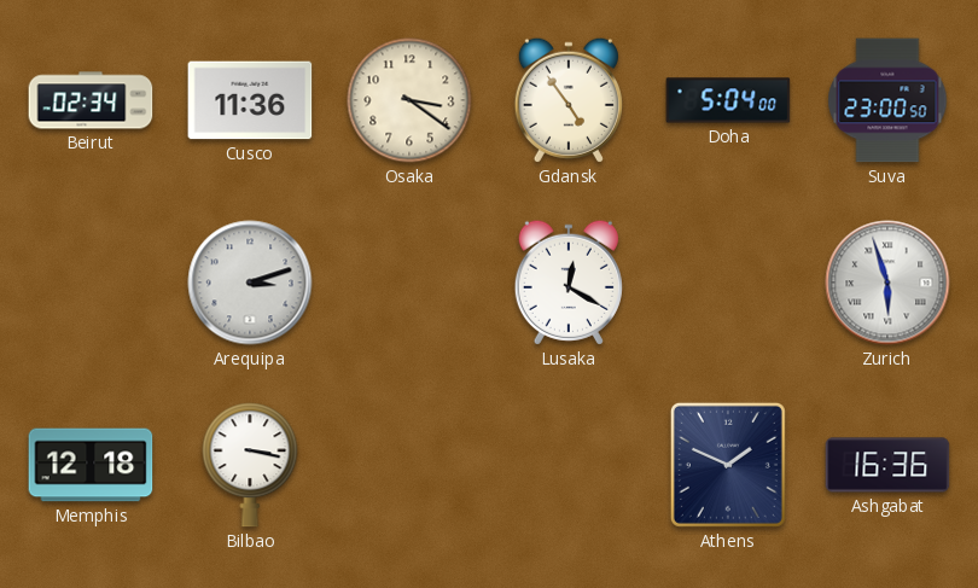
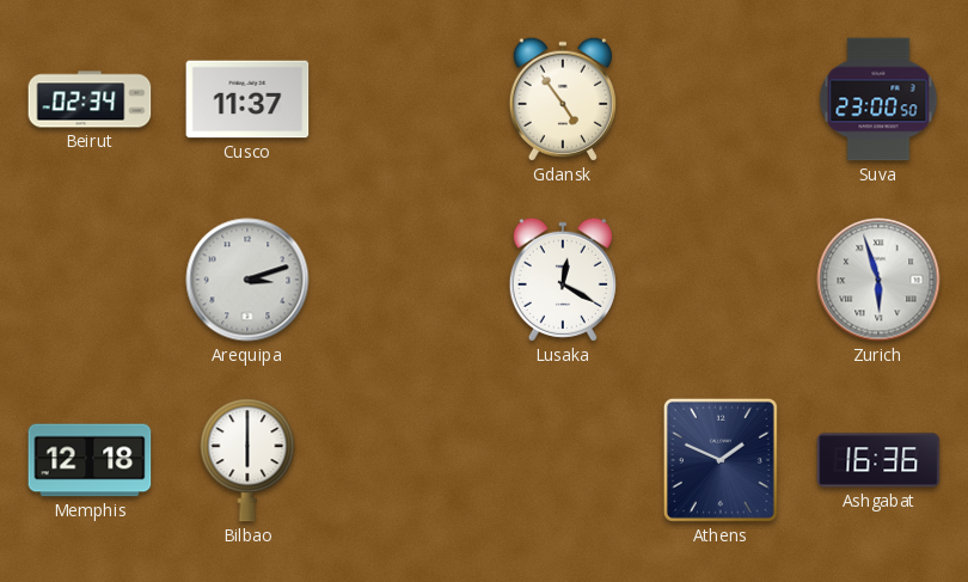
Cusco: 11:36 -> 11:37
Osaka: 3:21 -> none
Doha: 5:04 -> none
Bilbao: 3:17 -> 6:00
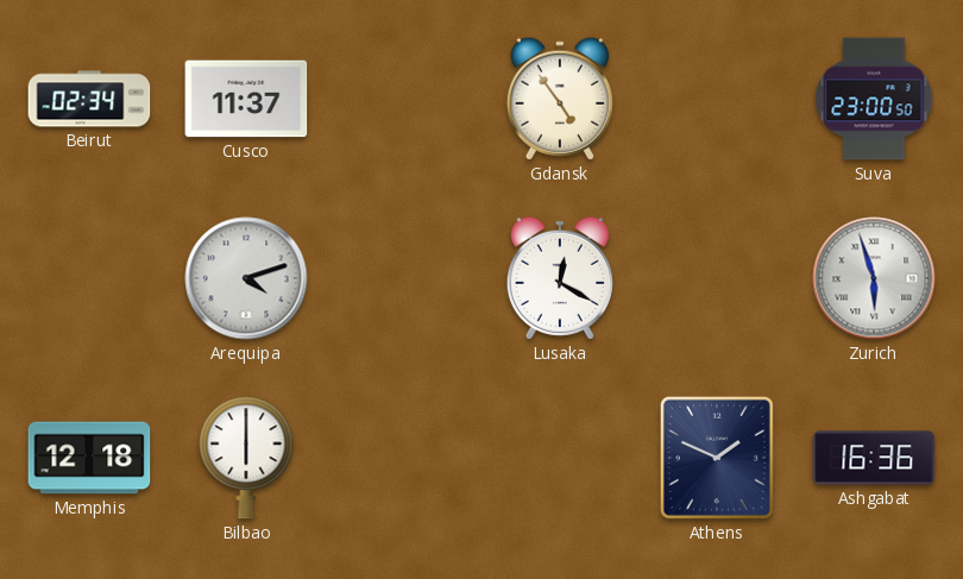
Arequipa: 3:12 -> 4:12
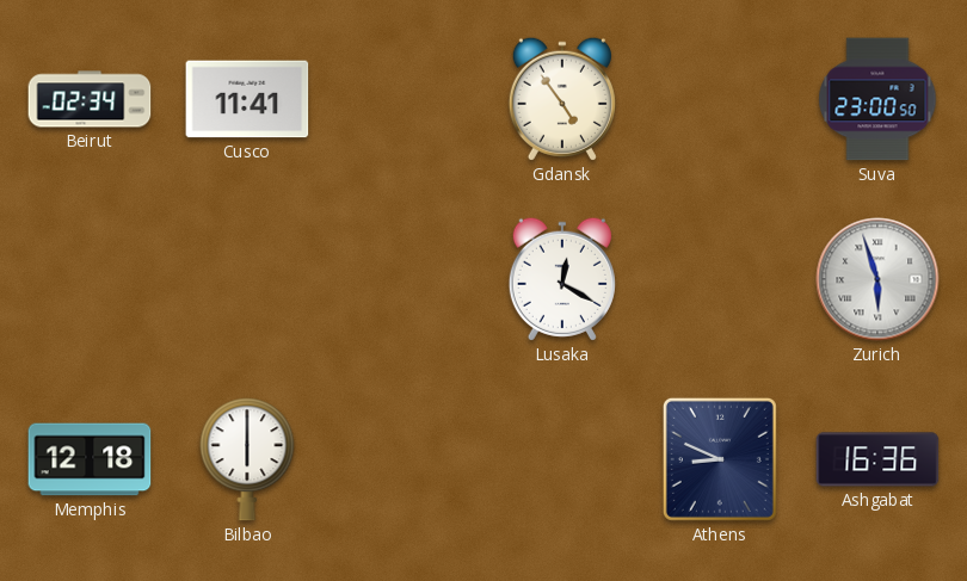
Cusco: 11:37 -> 11:41
Arequipa: 4:12 -> none
Athens: 1:49 -> 8:49
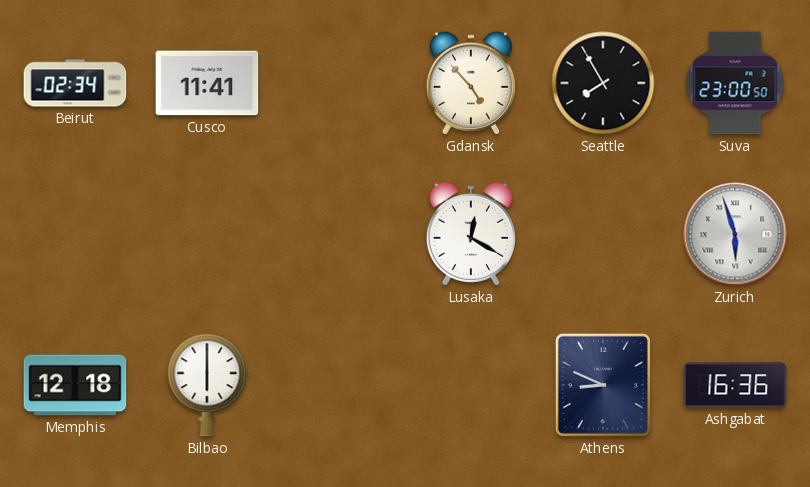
Gdansk: 4:54 -> 4:53
Seattle: none -> 7:55
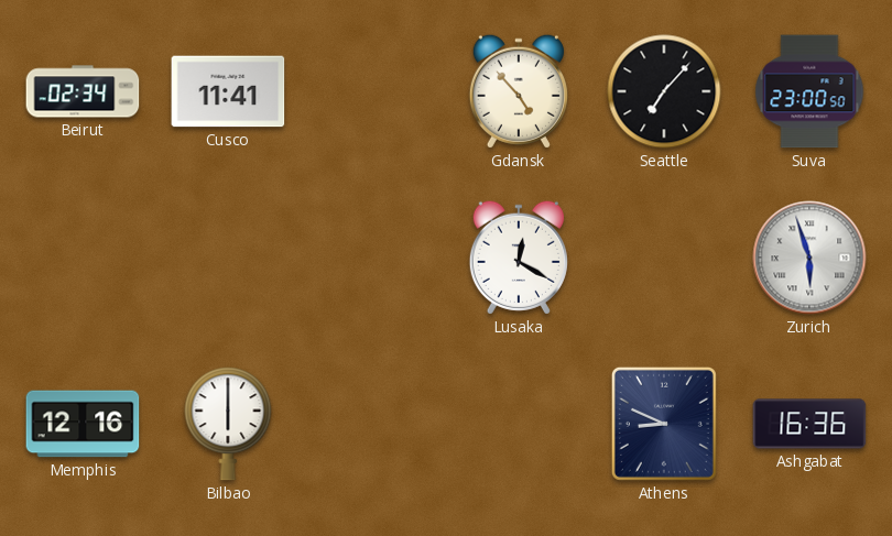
Seattle: 7:55 -> 7:07
Memphis: 12:18 -> 12:16
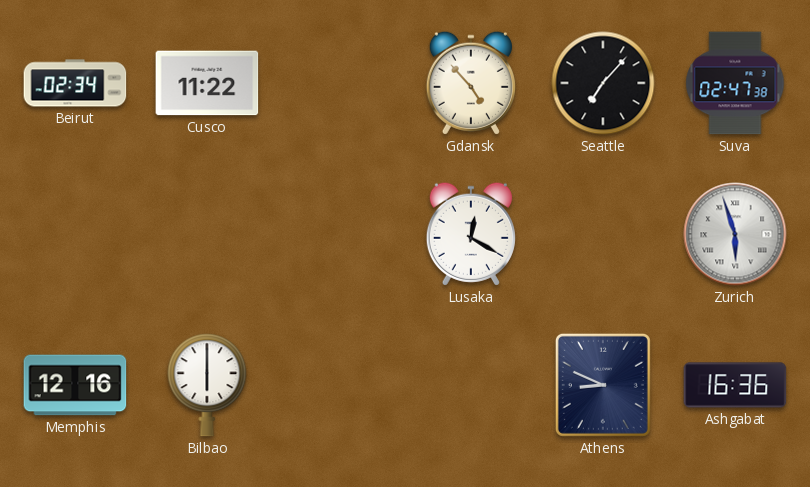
Cusco: 11:41 -> 11:22
Suva: 23:00 -> 02:47
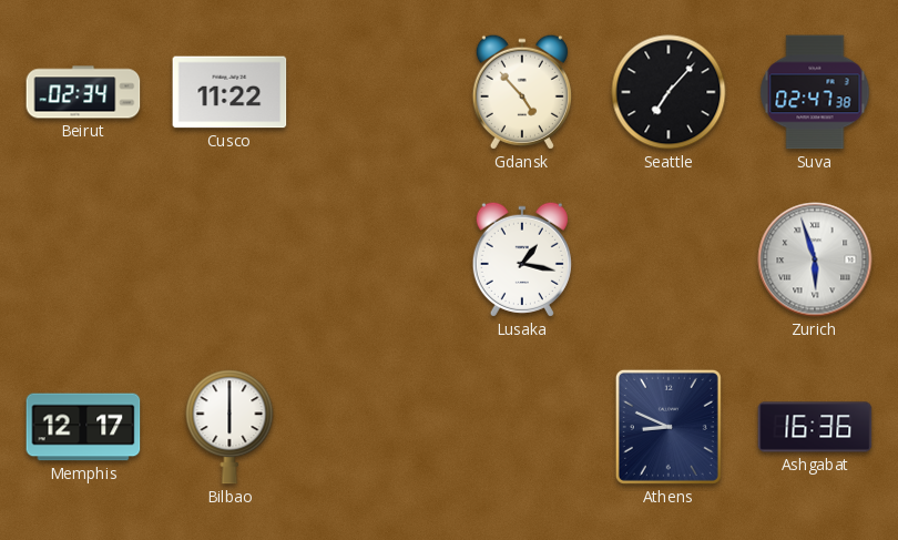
Lusaka: 12:20 -> 1:17
Memphis: 12:16 -> 12:17
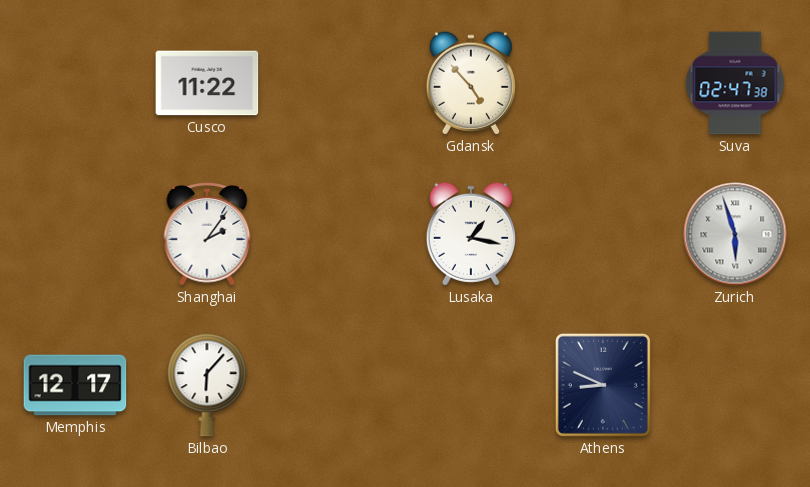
Beirut: 02:34 -> none
Seattle: 7:07 -> none
Shanghai: none -> 2:06
Bilbao: 6:00 -> 6:07
Ashgabat: 16:36 -> none
